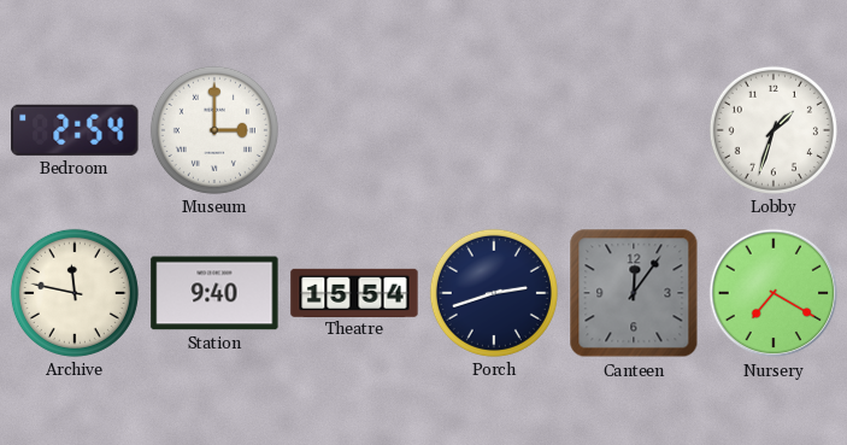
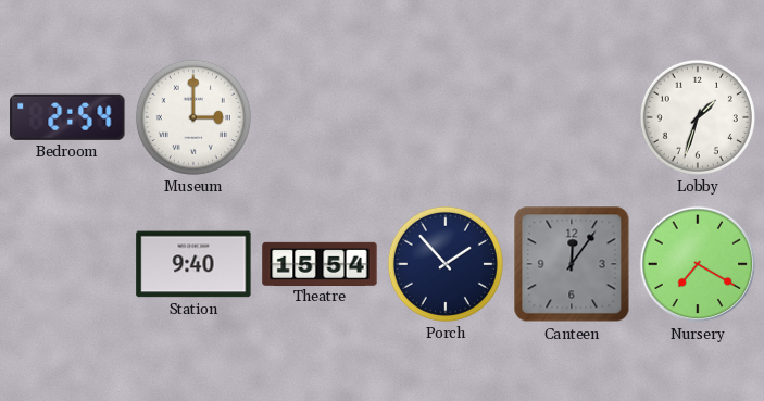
Archive: 11:47 -> none
Porch: 2:42 -> 1:53
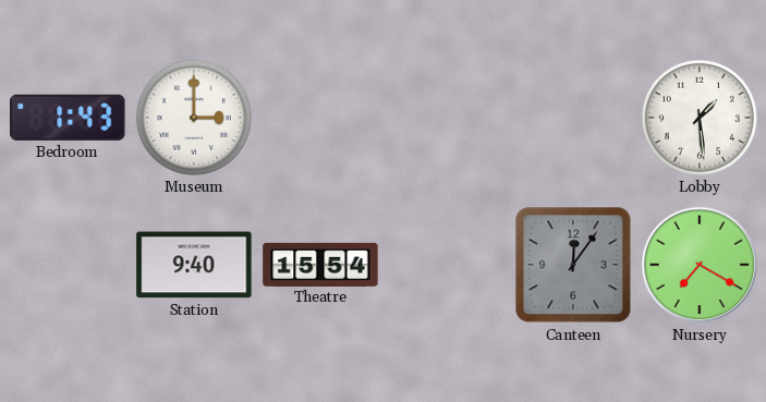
Bedroom: 2:54 -> 1:43
Lobby: 1:33 -> 1:29
Porch: 1:53 -> none
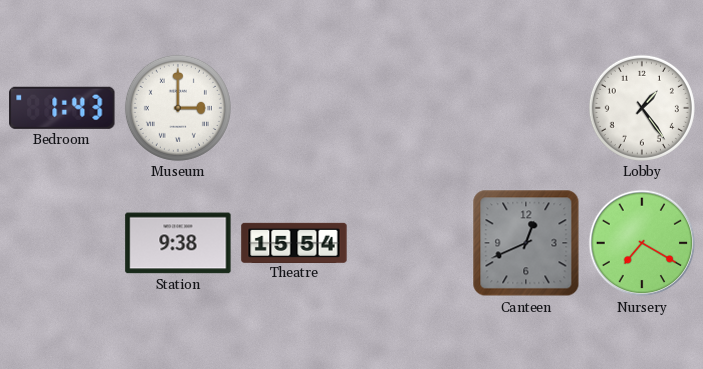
Lobby: 1:29 -> 1:24
Station: 9:40 -> 9:38
Canteen: 12:06 -> 12:41
